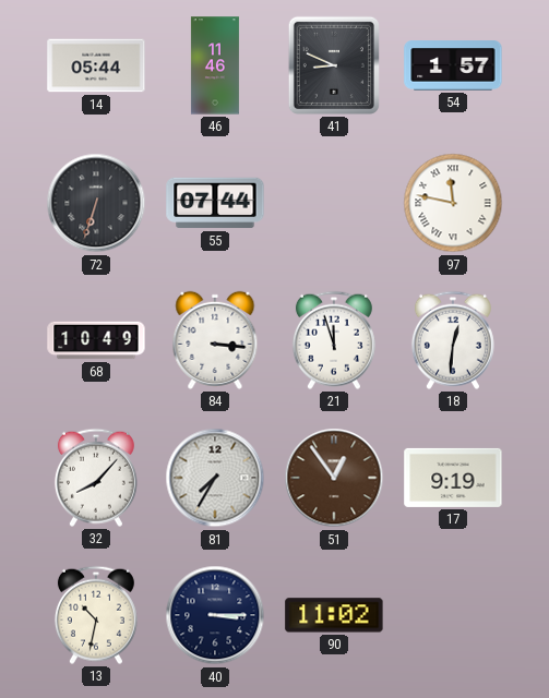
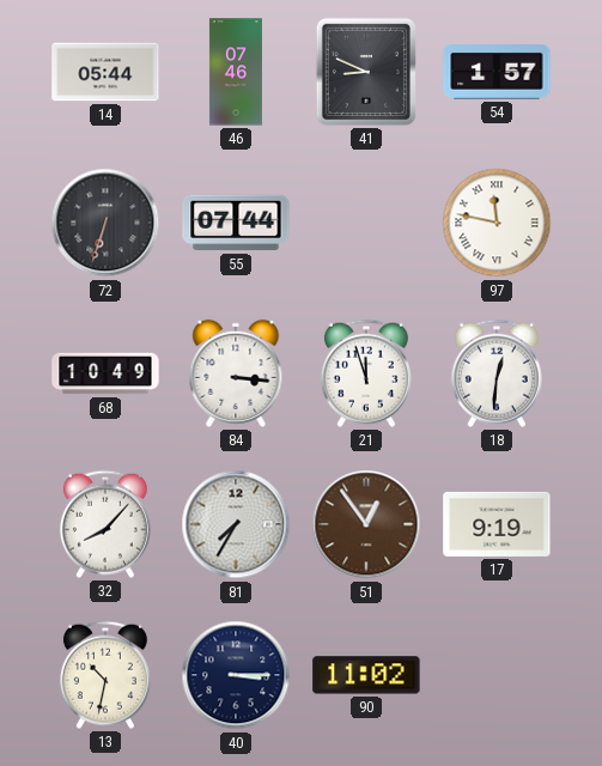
46: 11:46 -> 07:46
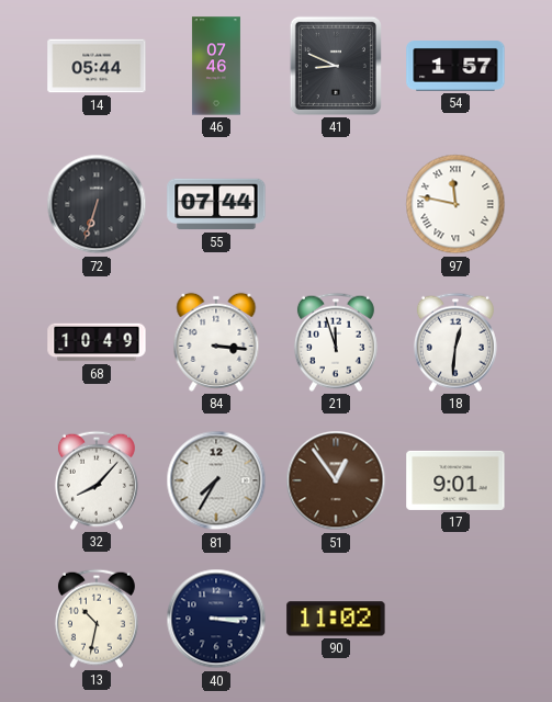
17: 9:19 -> 9:01
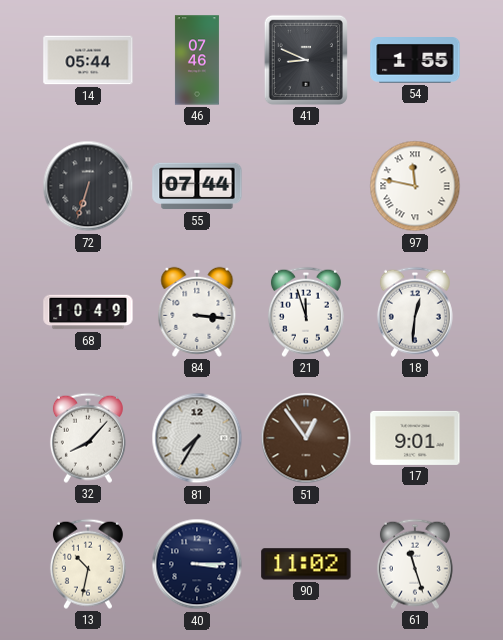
54: 1:57 -> 1:55
61: none -> 11:27
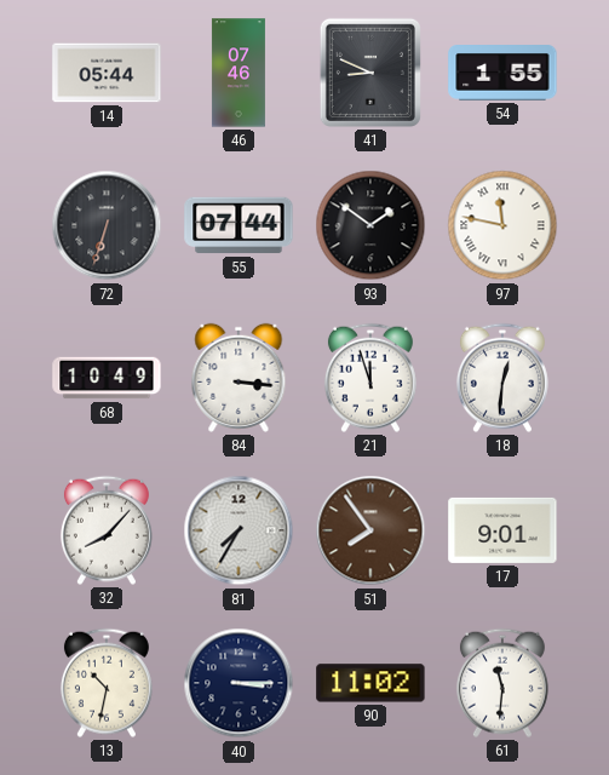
93: none -> 1:51
51: 12:54 -> 7:54
61: 11:27 -> 11:31
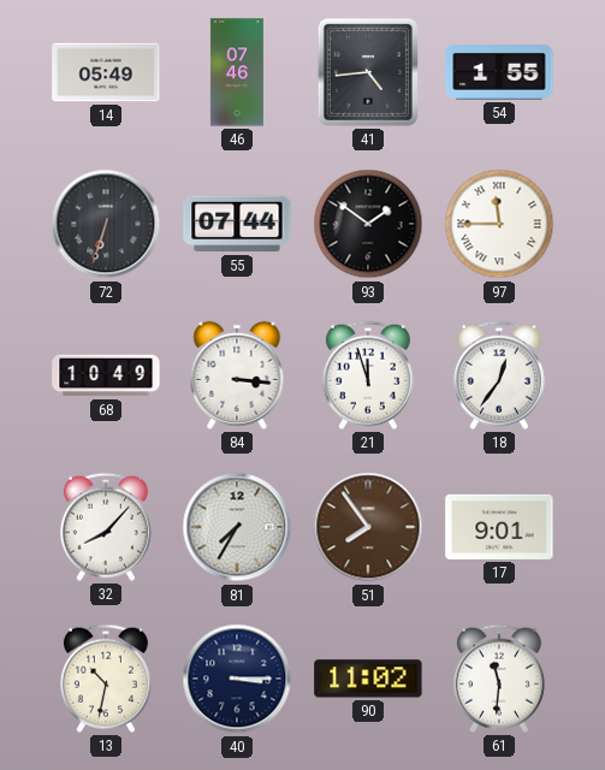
14: 05:44 -> 05:49
41: 8:49 -> 4:44
97: 11:47 -> 11:45
18: 12:31 -> 12:36
